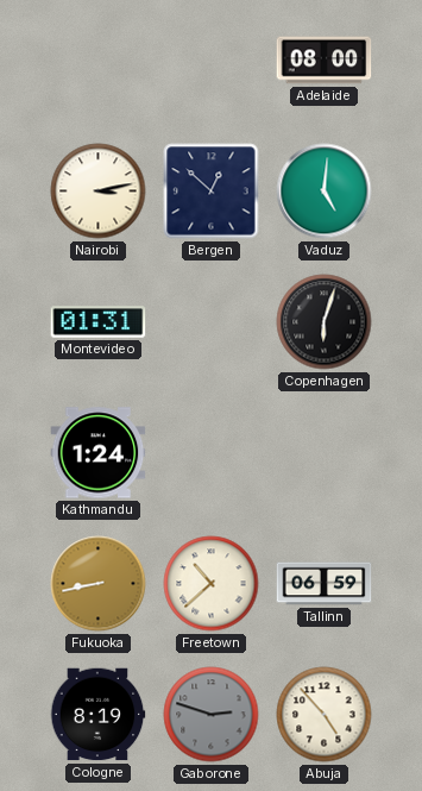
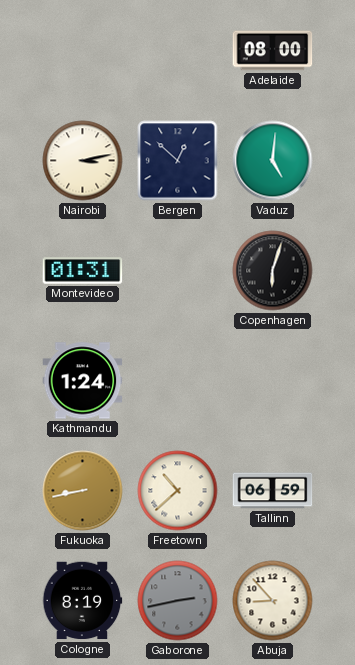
Gaborone: 2:48 -> 2:43
Abuja: 4:53 -> 8:53
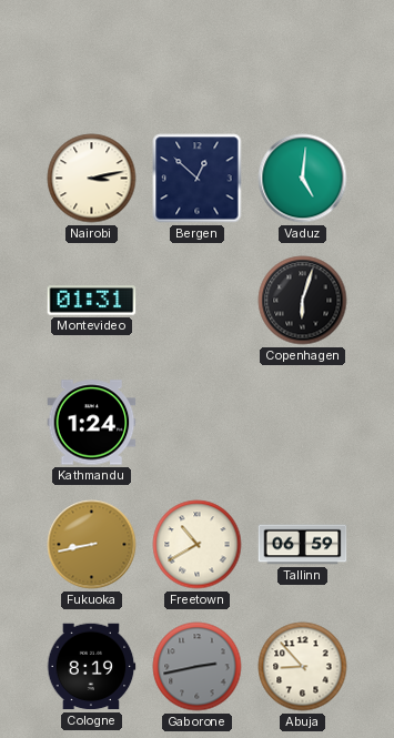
Adelaide: 08:00 -> none
Freetown: 10:38 -> 10:40
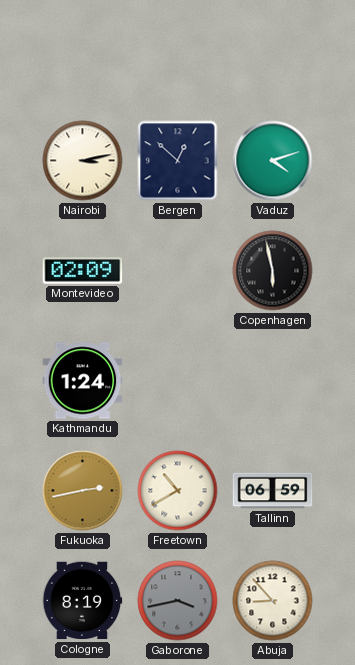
Vaduz: 5:01 -> 4:12
Montevideo: 01:31 -> 02:09
Copenhagen: 6:03 -> 5:58
Fukuoka: 8:43 -> 2:43
Gaborone: 2:43 -> 3:43
